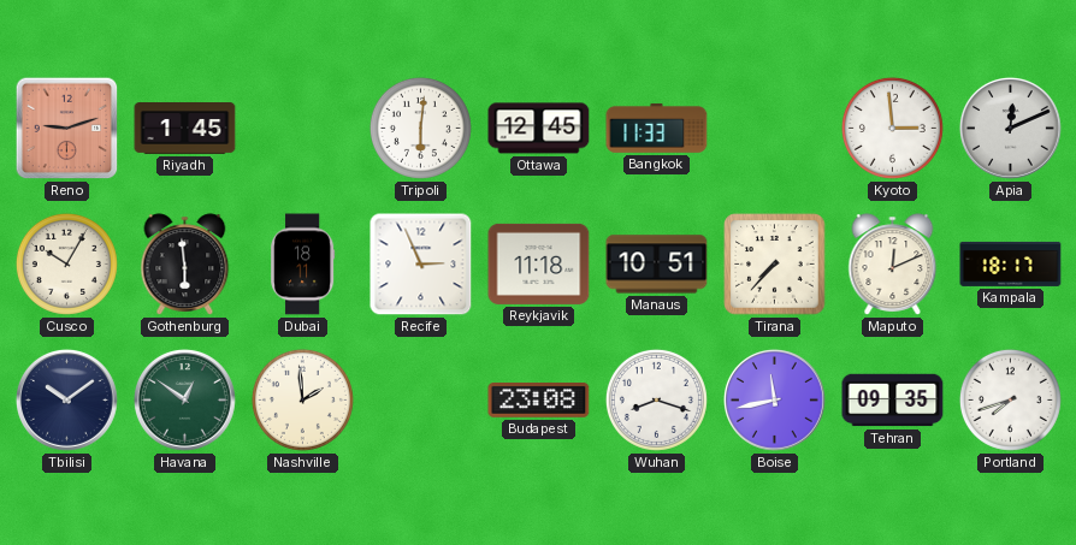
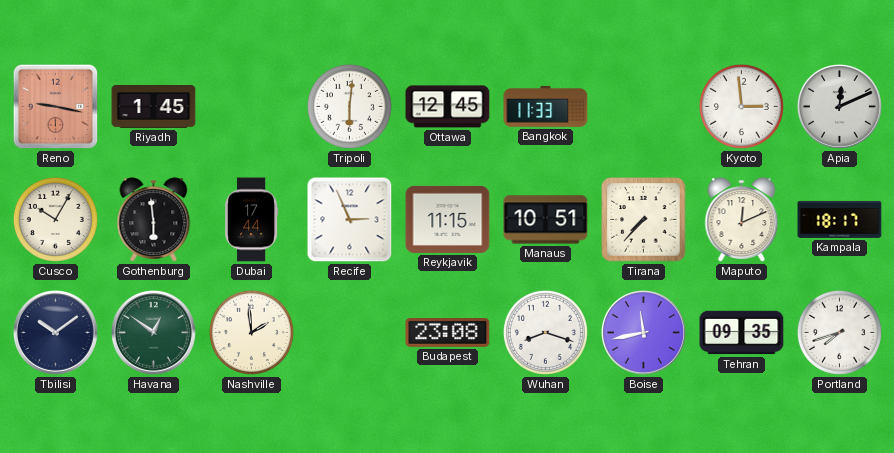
Reno: 9:12 -> 9:17
Dubai: 18:11 -> 17:44
Reykjavik: 11:18 -> 11:15
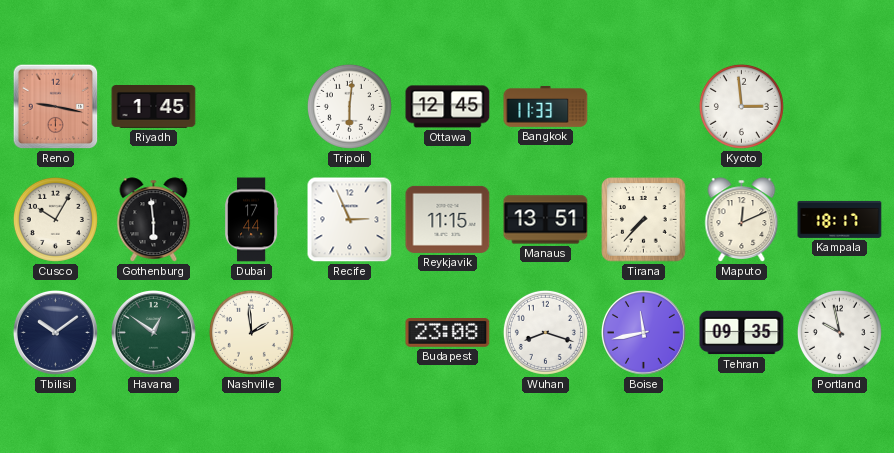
Apia: 12:11 -> none
Manaus: 10:51 -> 13:51
Portland: 7:42 -> 9:58
